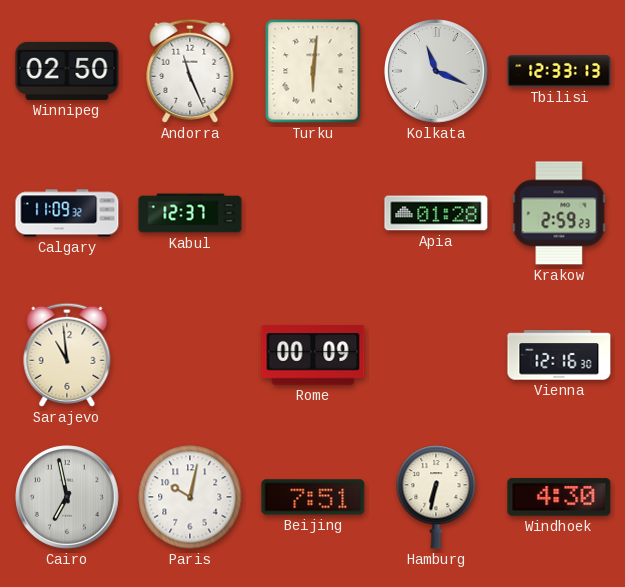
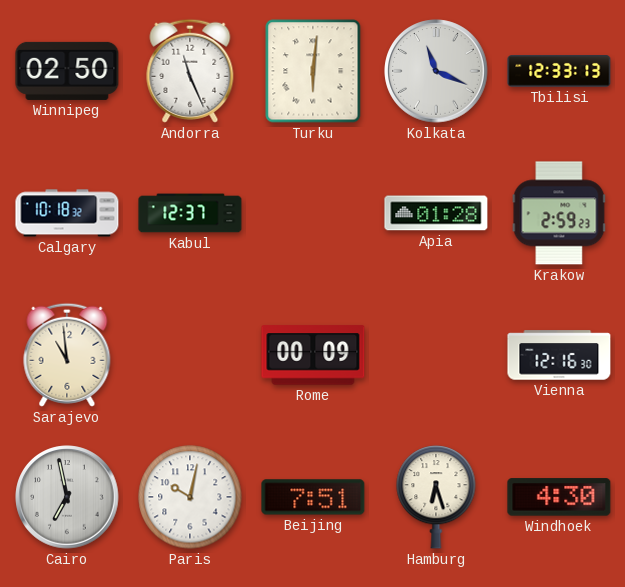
Calgary: 11:09 -> 10:18
Hamburg: 6:32 -> 6:27
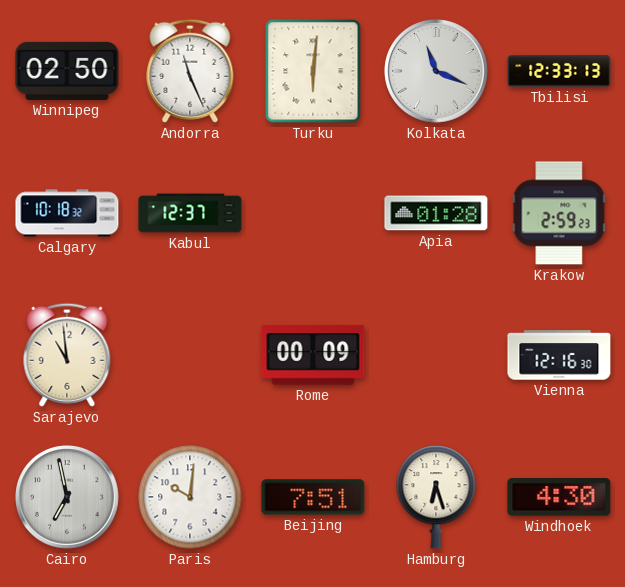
Paris: 10:02 -> 10:01
